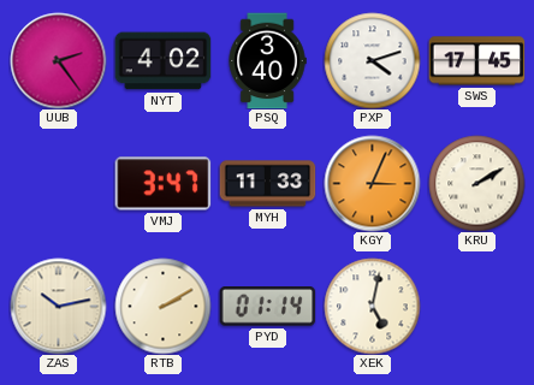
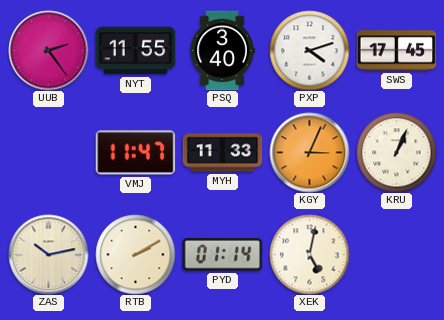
NYT: 4:02 -> 11:55
VMJ: 3:47 -> 11:47
KRU: 2:10 -> 1:04
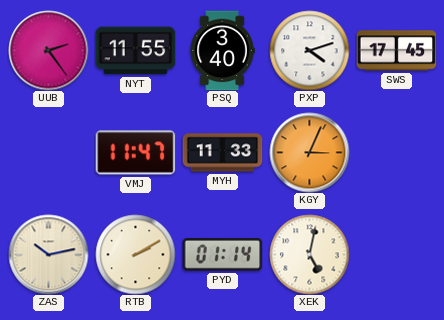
KRU: 1:04 -> none
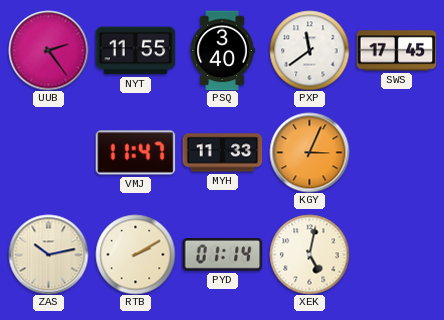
PXP: 4:12 -> 11:39
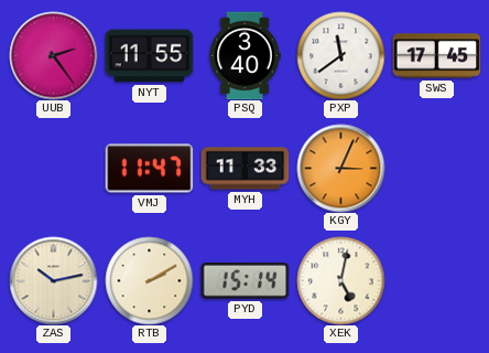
PYD: 01:14 -> 15:14
